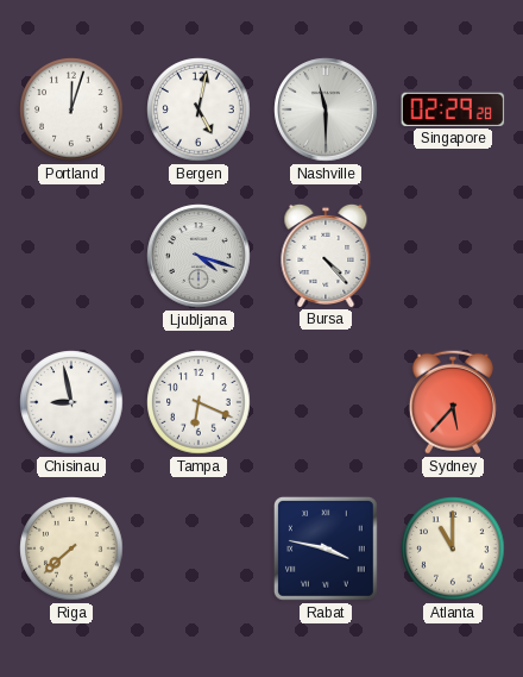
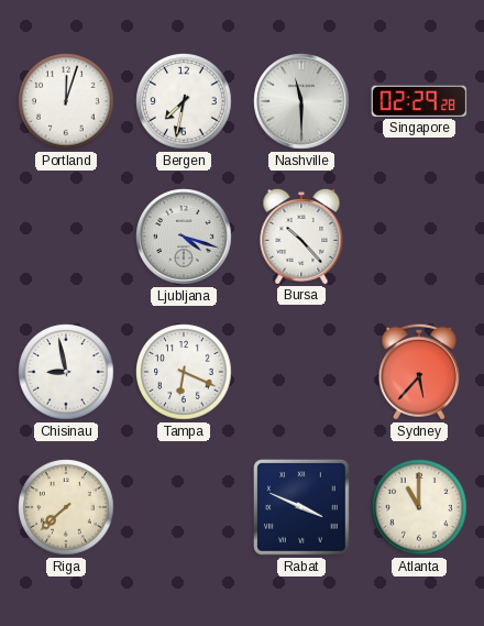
Bergen: 5:02 -> 7:32
Bursa: 4:23 -> 10:23
Rabat: 3:47 -> 3:49
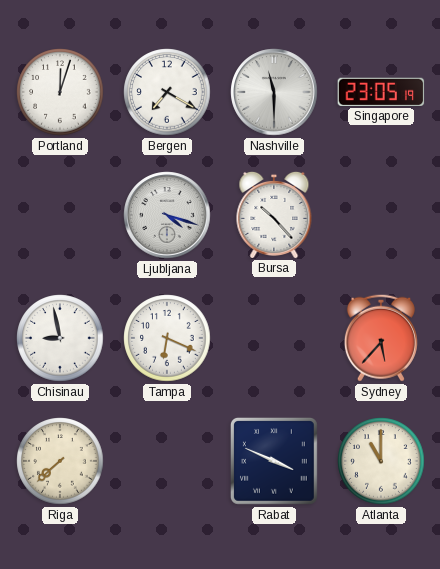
Bergen: 7:32 -> 7:20
Singapore: 02:29 -> 23:05
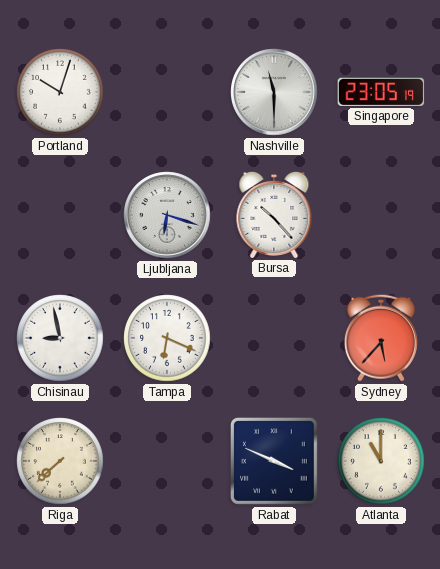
Portland: 12:03 -> 10:03
Bergen: 7:20 -> none
Ljubljana: 4:18 -> 6:18
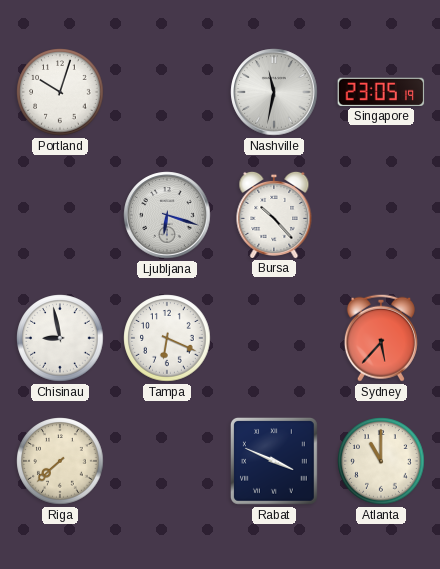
Nashville: 11:30 -> 11:32
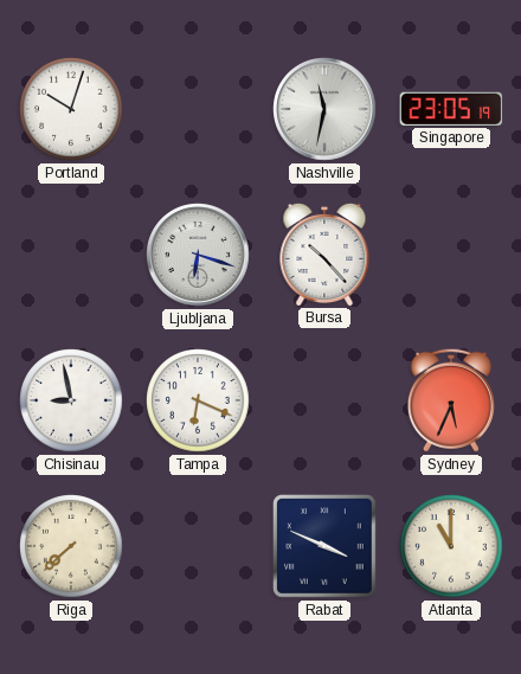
Sydney: 5:37 -> 5:34
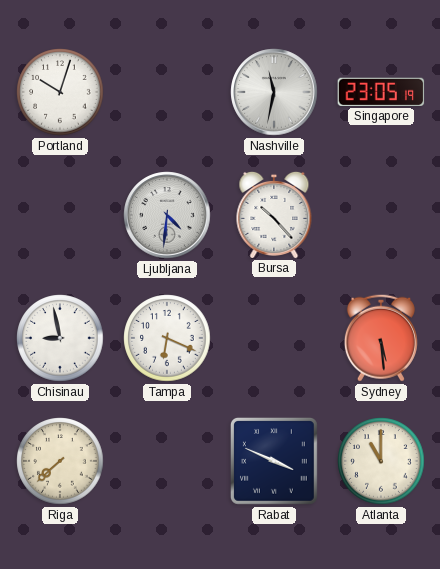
Ljubljana: 6:18 -> 4:31
Sydney: 5:34 -> 5:29
